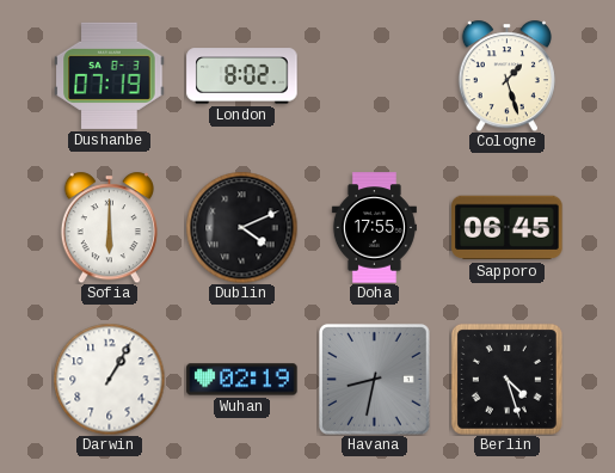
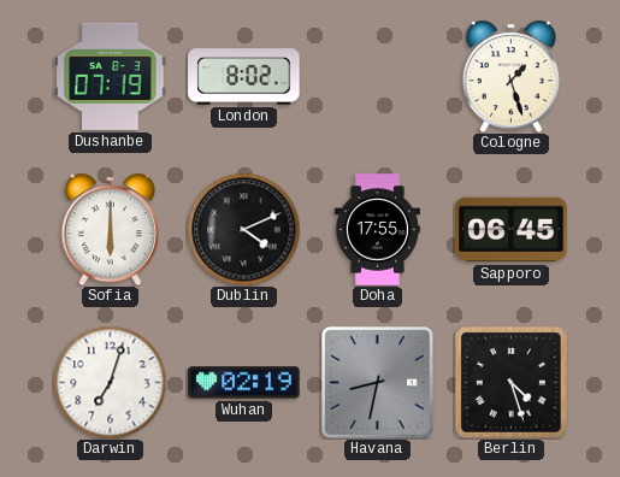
Darwin: 1:05 -> 7:03
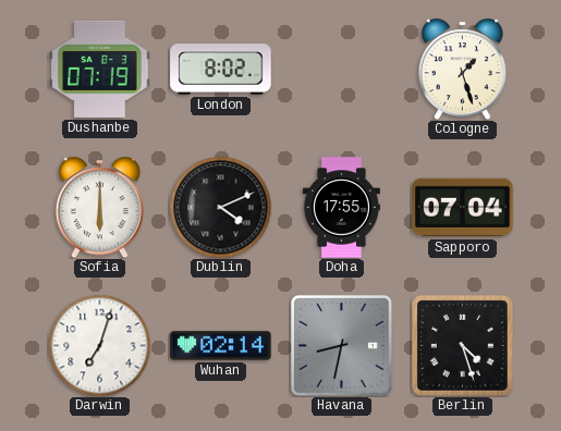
Sapporo: 06:45 -> 07:04
Wuhan: 02:19 -> 02:14
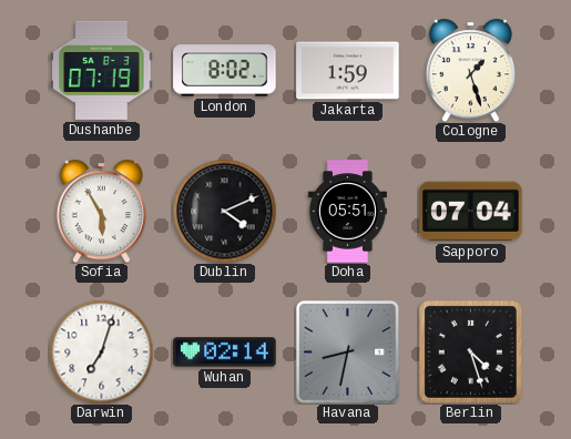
Jakarta: none -> 1:59
Sofia: 6:00 -> 5:55
Doha: 17:55 -> 05:51
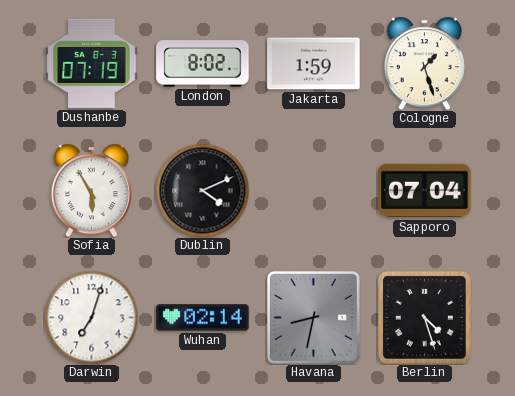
Doha: 05:51 -> none
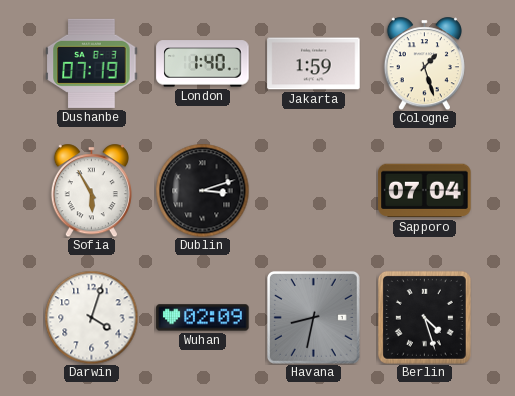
London: 8:02 -> 1:40
Dublin: 4:11 -> 3:12
Darwin: 7:03 -> 4:03
Wuhan: 02:14 -> 02:09
